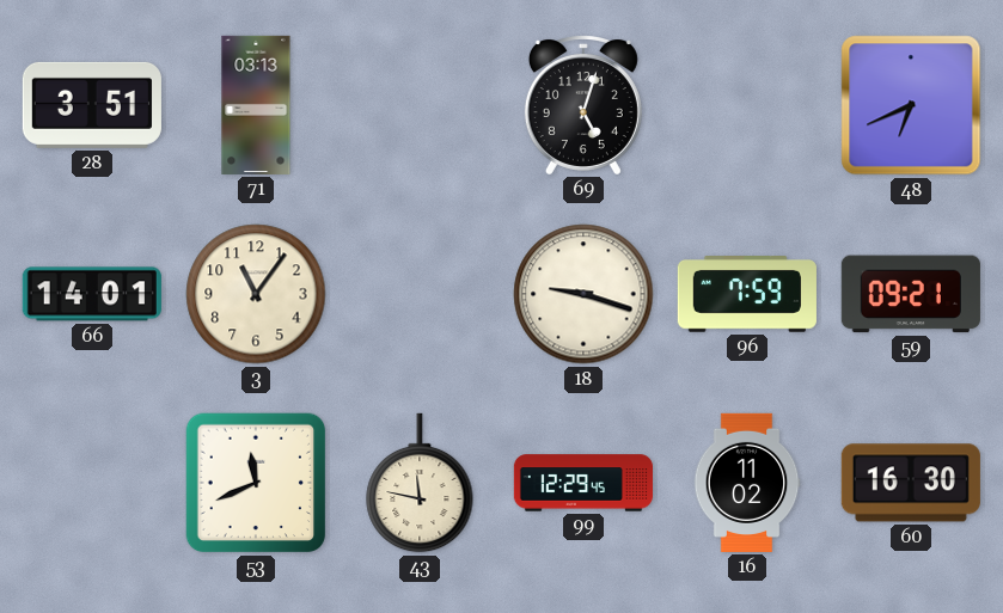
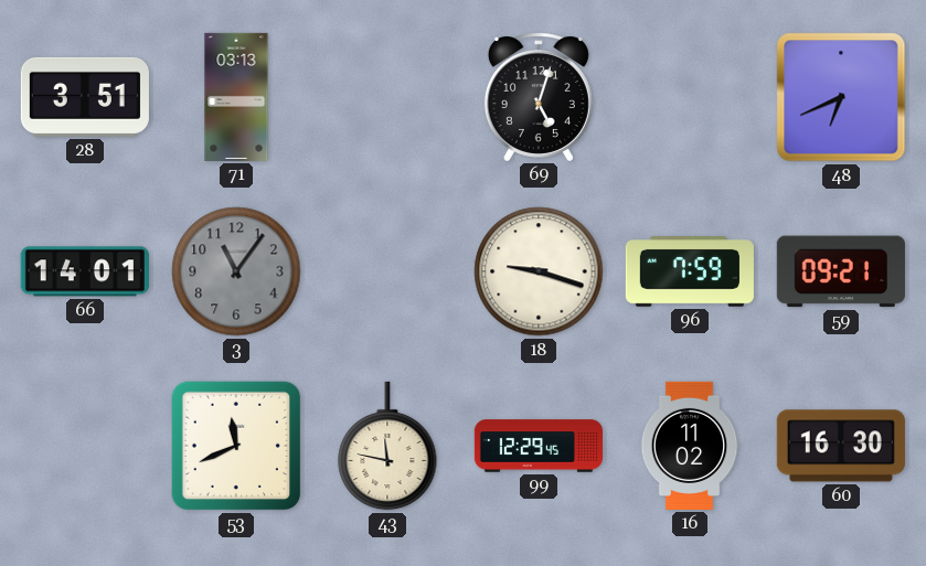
3 dial: cream -> grey
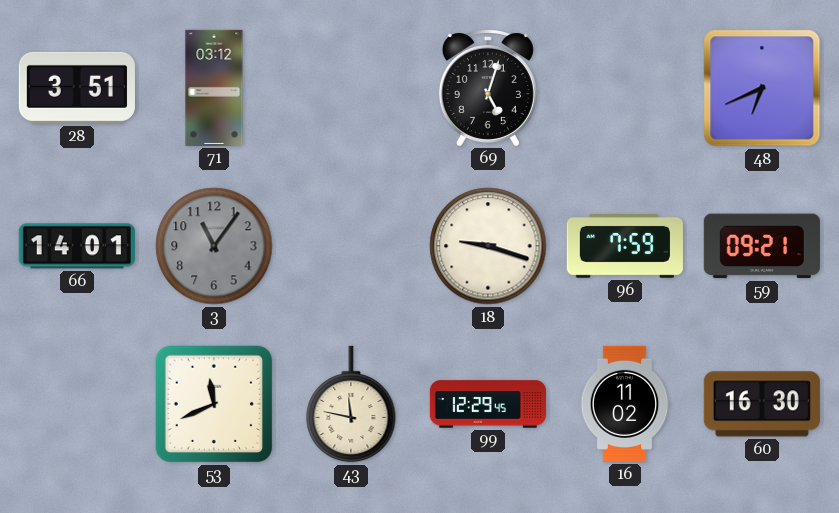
71: 03:13 -> 03:12
